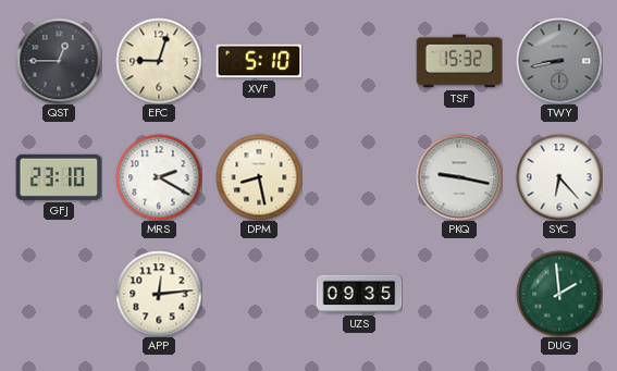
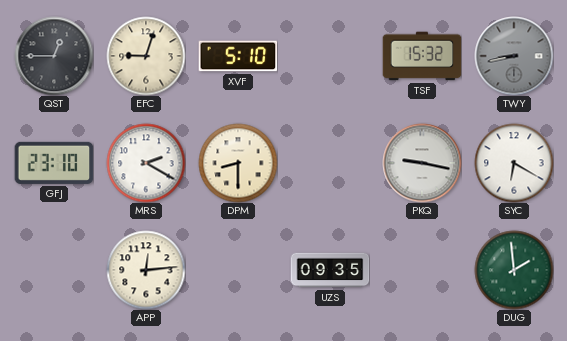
DPM: 8:28 -> 8:30
SYC: 6:23 -> 6:20
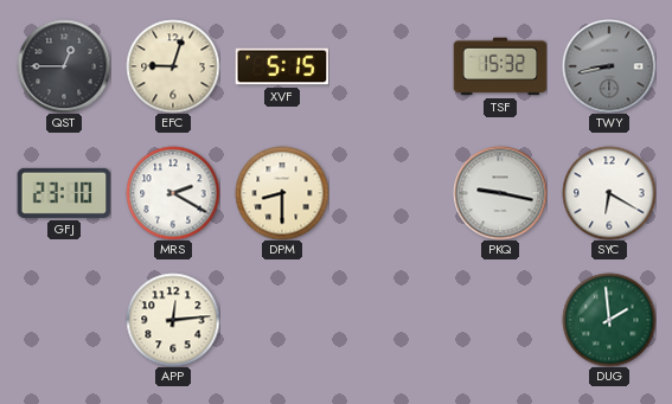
XVF: 5:10 -> 5:15
UZS: 09:35 -> none
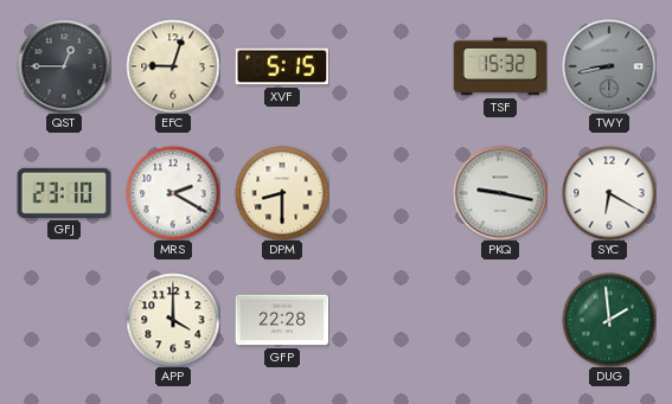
APP: 12:14 -> 4:00
GFP: none -> 22:28
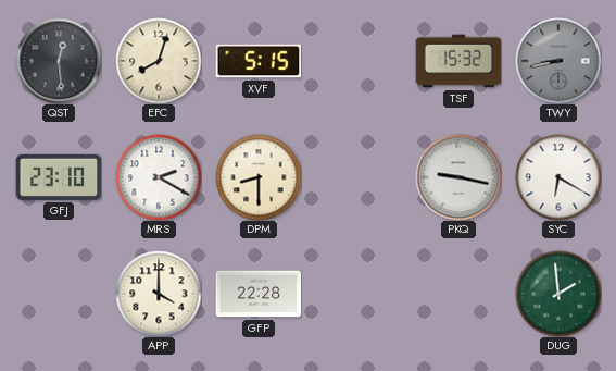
QST: 12:45 -> 12:29
EFC: 9:03 -> 8:03
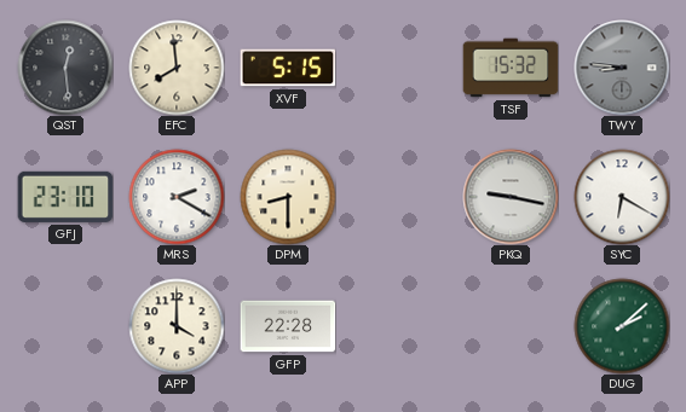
EFC: 8:03 -> 7:59
TWY: 8:43 -> 8:46
DUG: 1:59 -> 2:08
